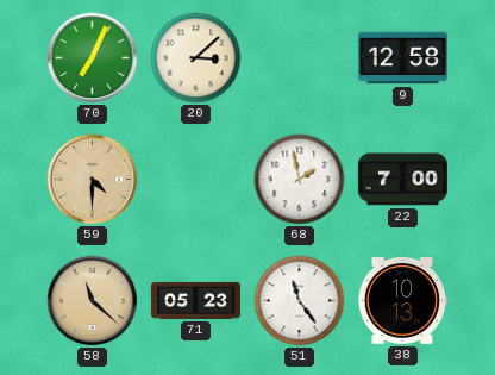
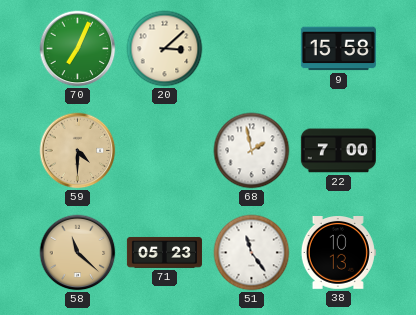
9: 12:58 -> 15:58
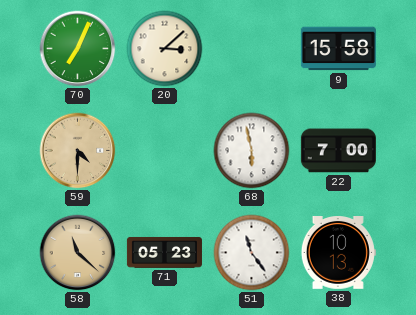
68: 1:58 -> 5:58
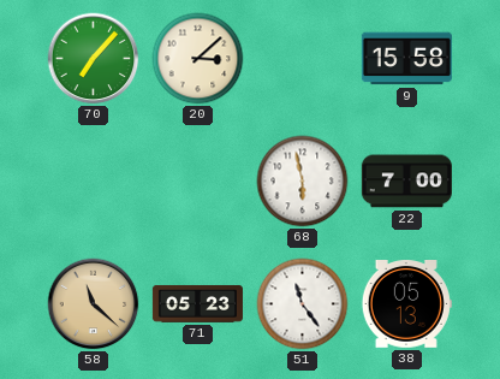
70: 7:04 -> 7:07
59: 4:30 -> none
38: 10:13 -> 05:13
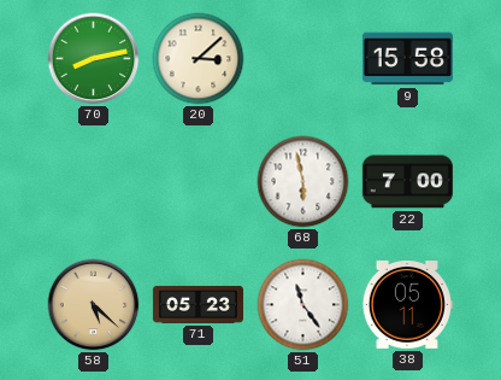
70: 7:07 -> 8:13
58: 11:22 -> 5:22
38: 05:13 -> 05:11
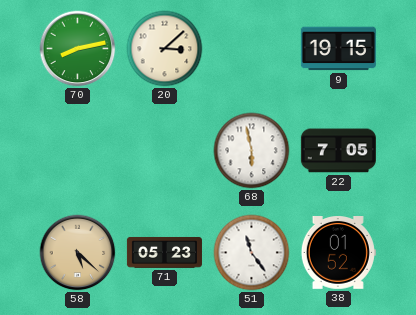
9: 15:58 -> 19:15
22: 7:00 -> 7:05
38: 05:11 -> 01:52
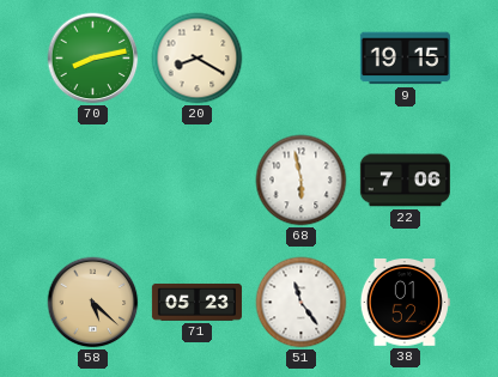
20: 3:08 -> 8:20
22: 7:05 -> 7:06
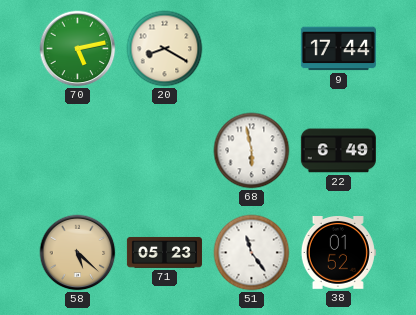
70: 8:13 -> 5:13
9: 19:15 -> 17:44
22: 7:06 -> 6:49
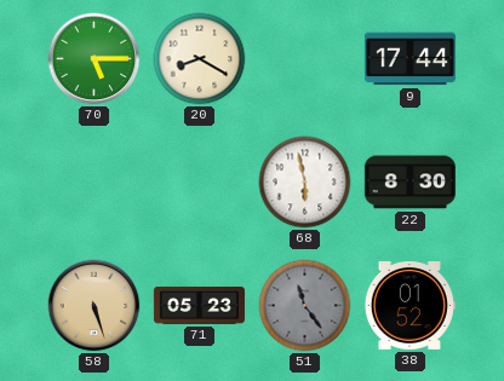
70: 5:13 -> 5:15
22: 6:49 -> 8:30
58: 5:22 -> 5:27
51 dial: white -> grey
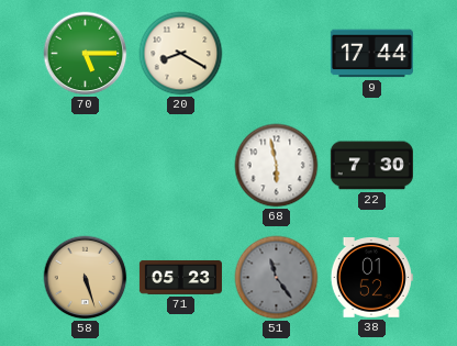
22: 8:30 -> 7:30
